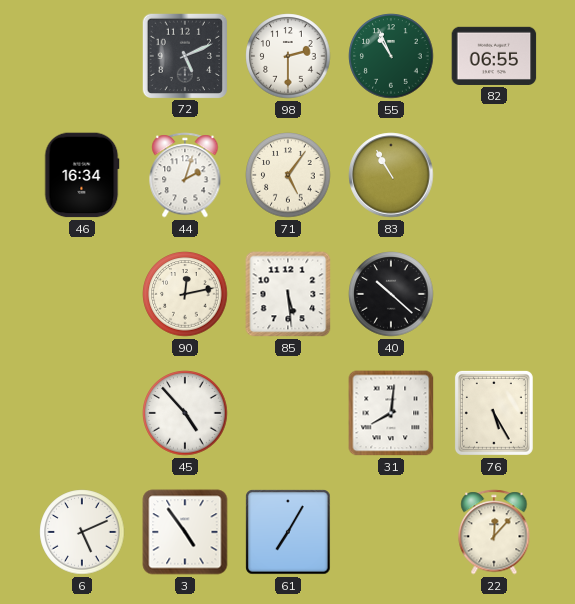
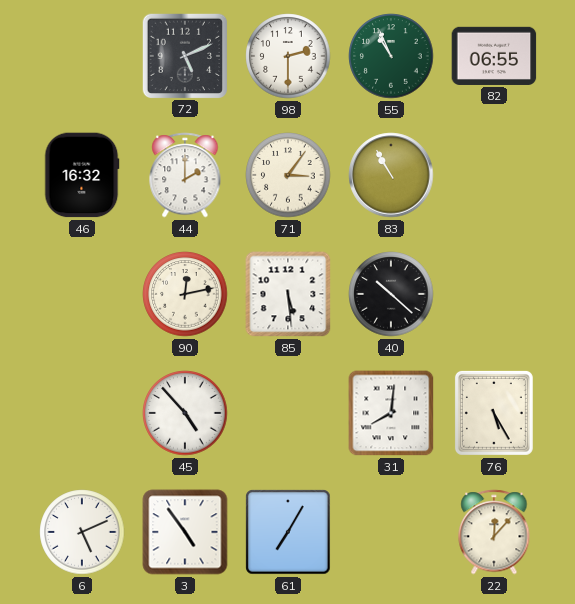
46: 16:34 -> 16:32
44: 2:03 -> 2:00
71: 5:06 -> 3:06
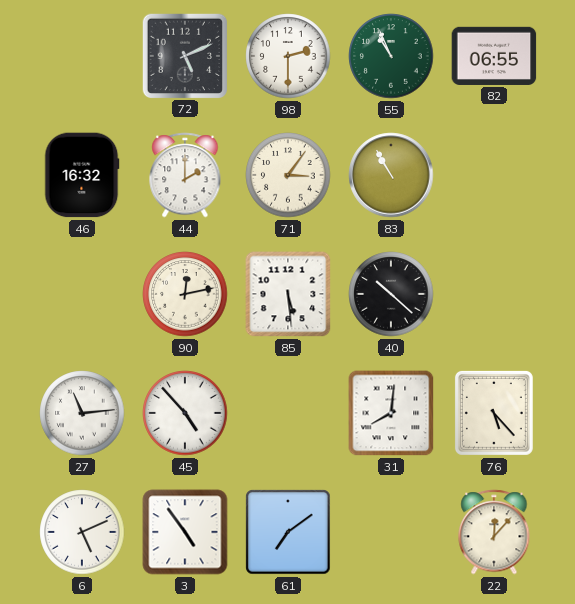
27: none -> 11:14
76: 5:25 -> 5:23
61: 7:05 -> 7:09
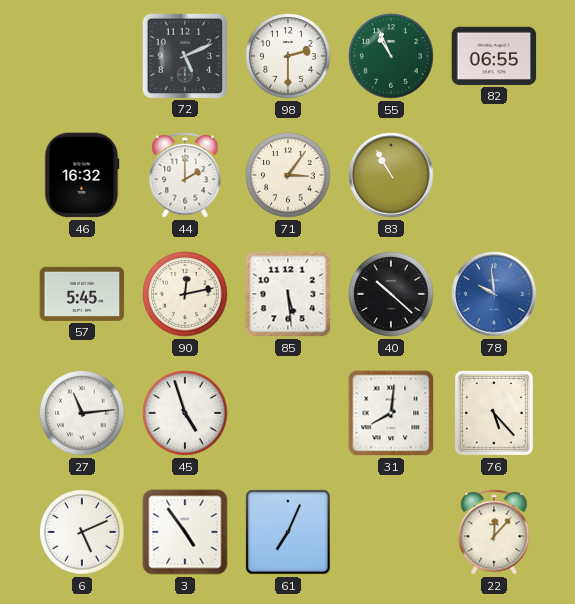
57: none -> 5:45
78: none -> 9:59
45: 4:53 -> 4:57
61: 7:09 -> 7:04
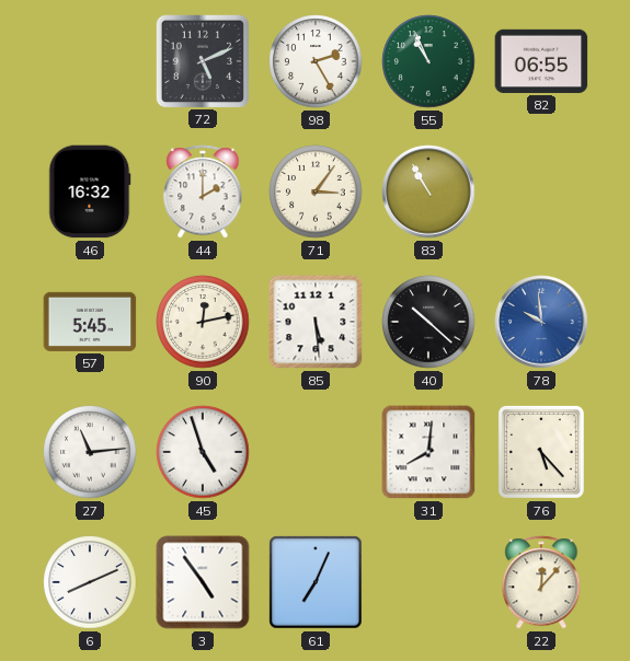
98: 2:30 -> 2:25
6: 5:11 -> 8:11
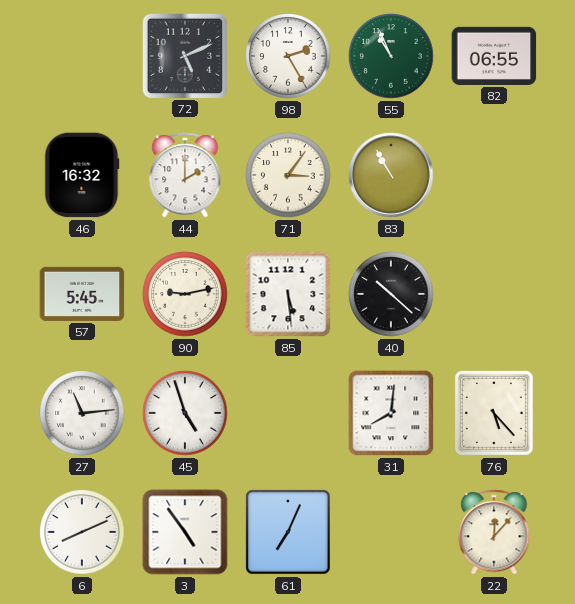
90: 12:13 -> 9:13
78: 9:59 -> none
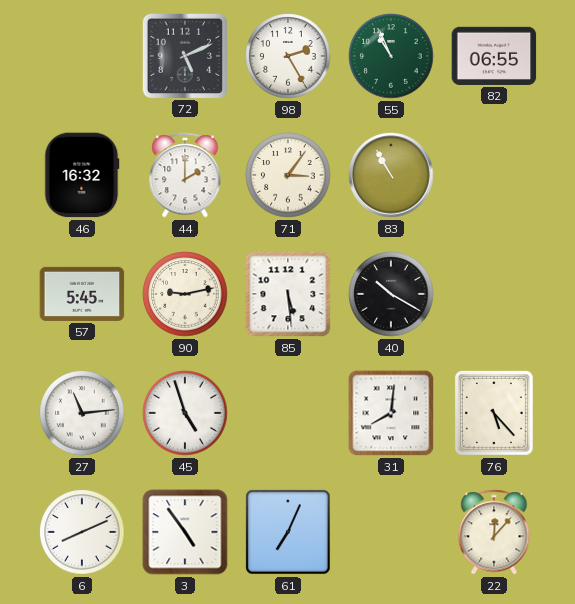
40: 10:22 -> 10:20
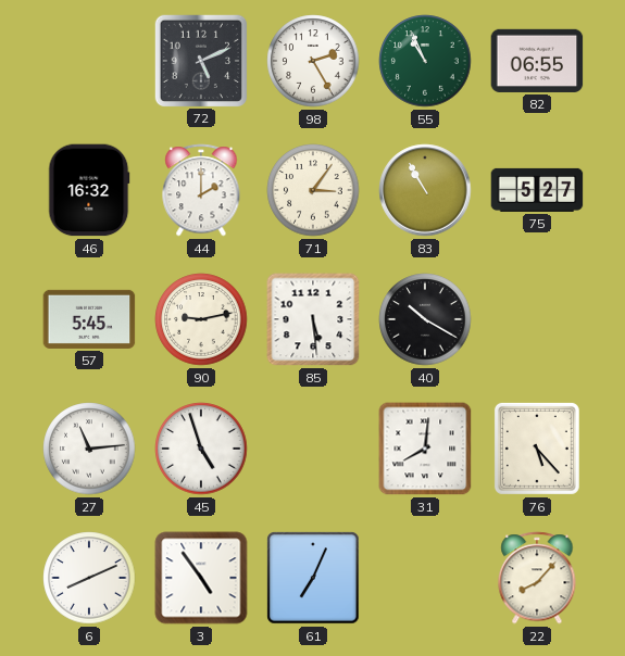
75: none -> 5:27
22: 12:07 -> 8:07
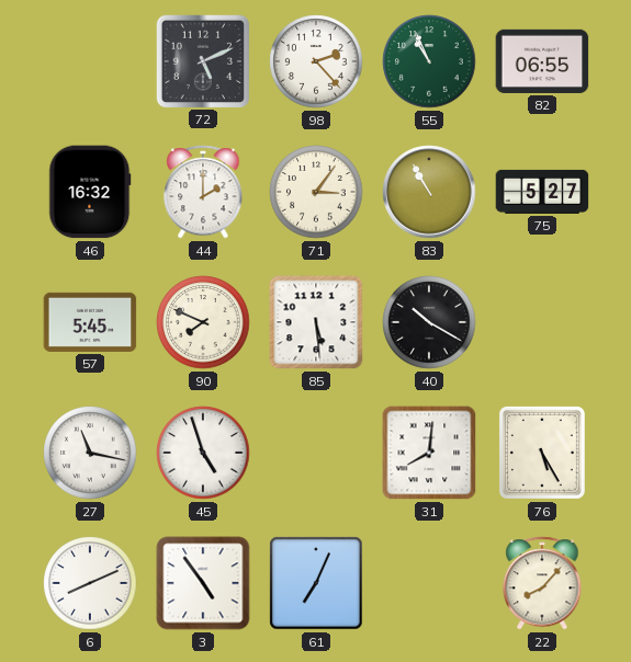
98: 2:25 -> 2:23
90: 9:13 -> 7:49
27: 11:14 -> 11:17
76: 5:23 -> 5:25
